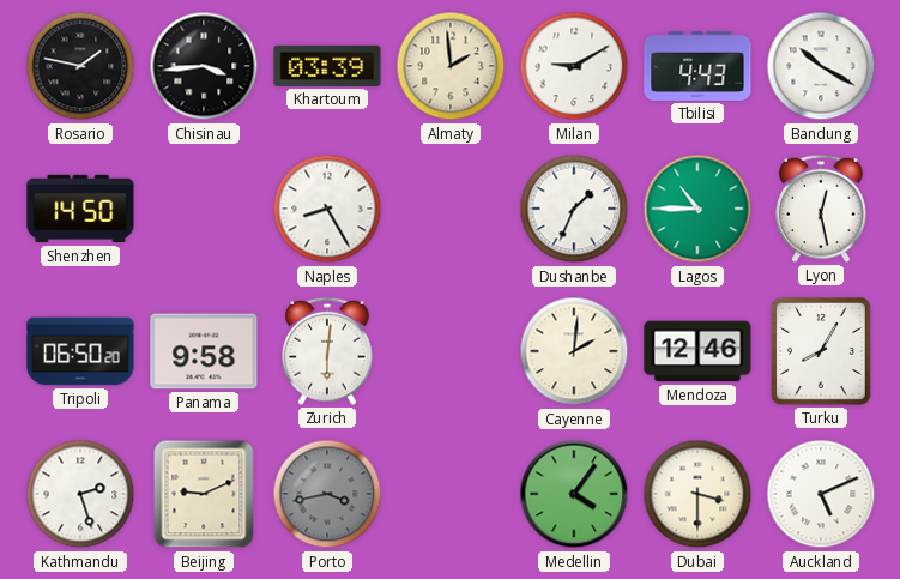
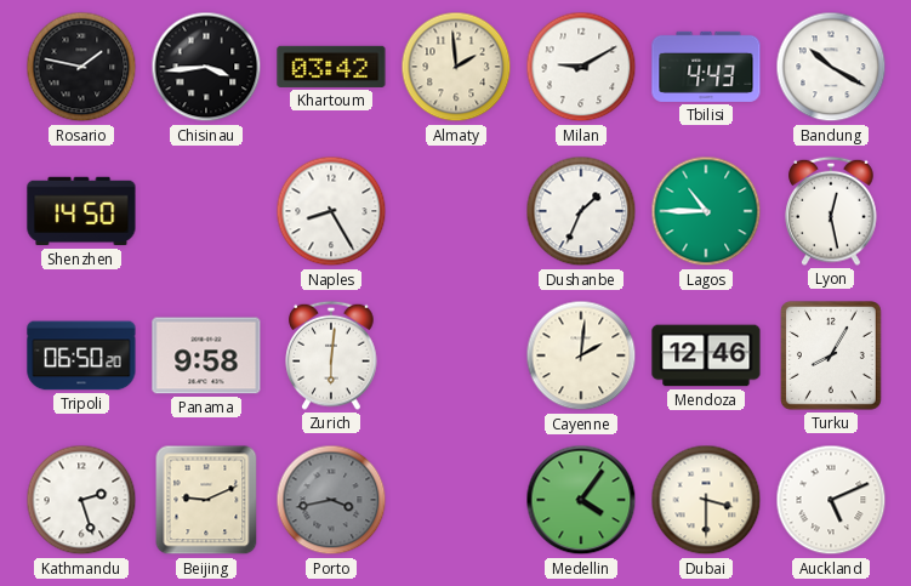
Khartoum: 03:39 -> 03:42
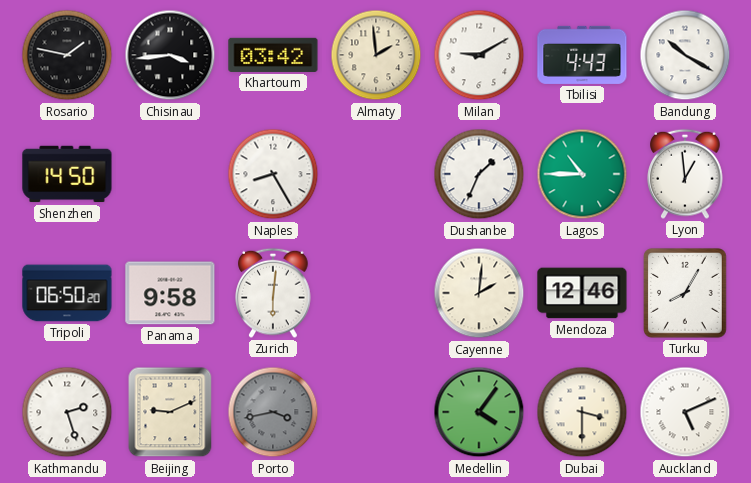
Lyon: 12:28 -> 12:59
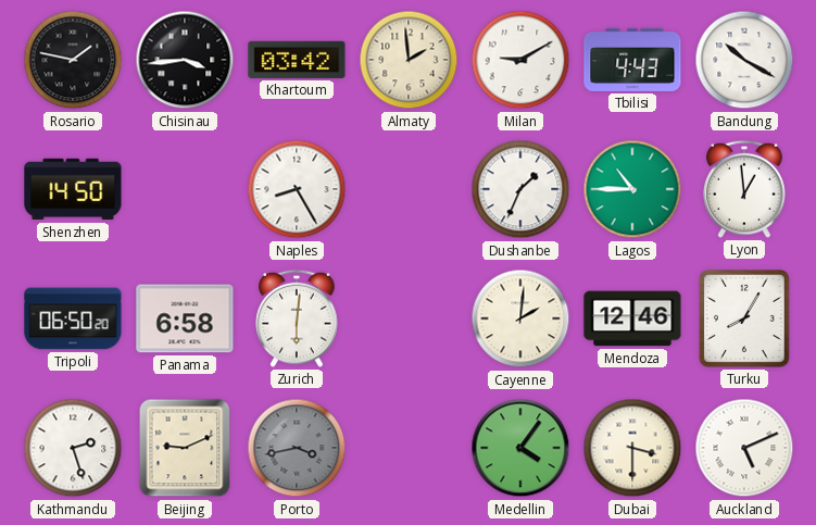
Panama: 9:58 -> 6:58
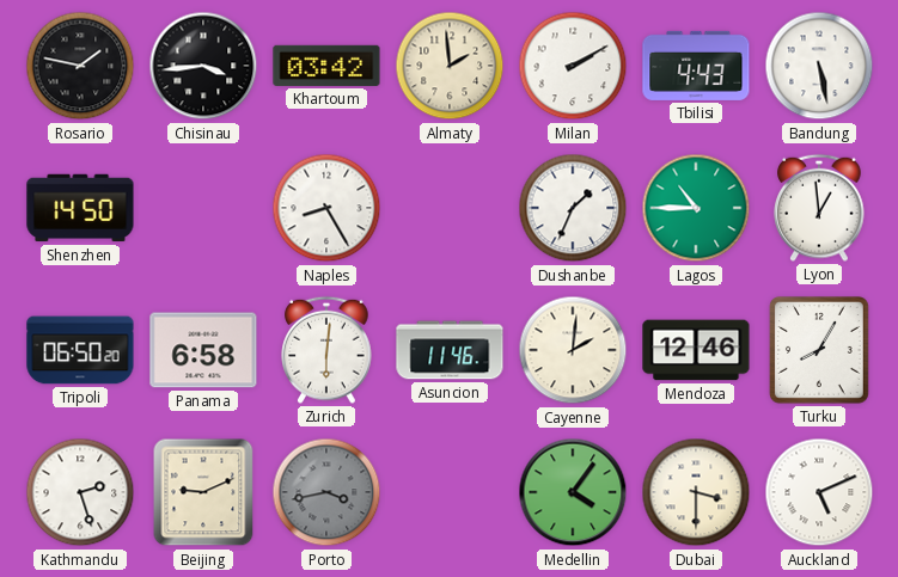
Milan: 9:10 -> 2:10
Bandung: 10:20 -> 5:28
Asuncion: none -> 11:46
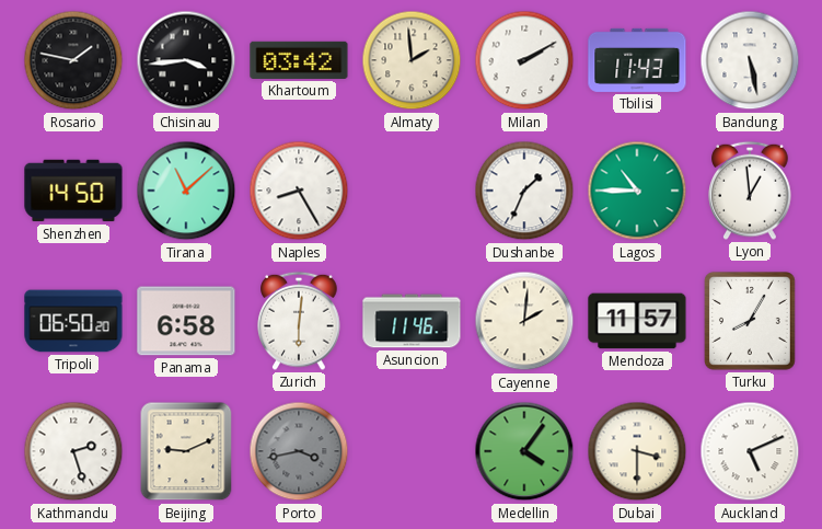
Tbilisi: 4:43 -> 11:43
Tirana: none -> 11:08
Mendoza: 12:46 -> 11:57
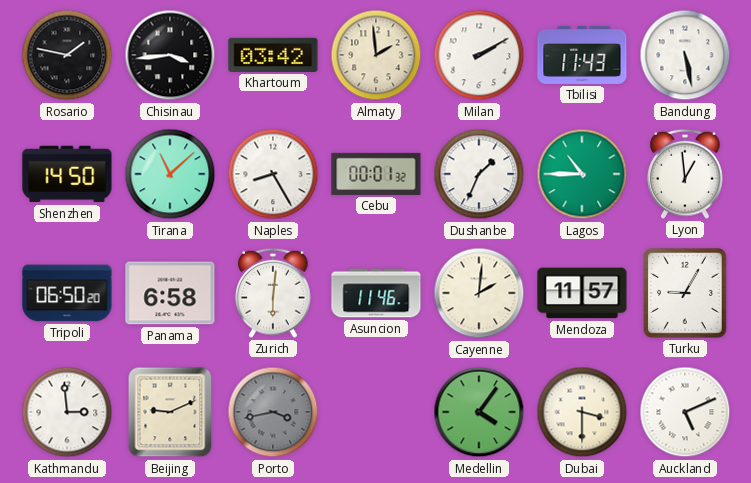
Cebu: none -> 00:01
Turku: 8:05 -> 9:05
Kathmandu: 2:27 -> 2:59
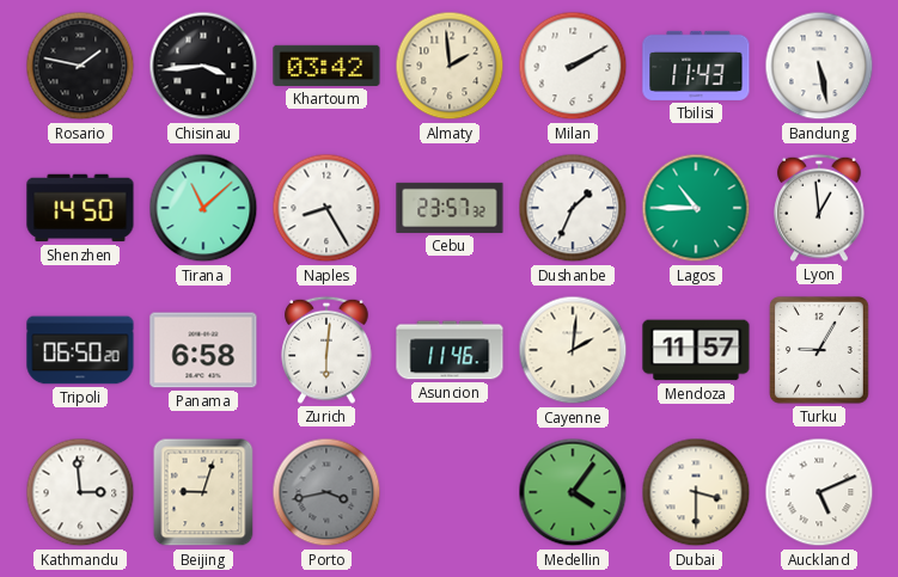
Cebu: 00:01 -> 23:57
Beijing: 9:11 -> 9:03
